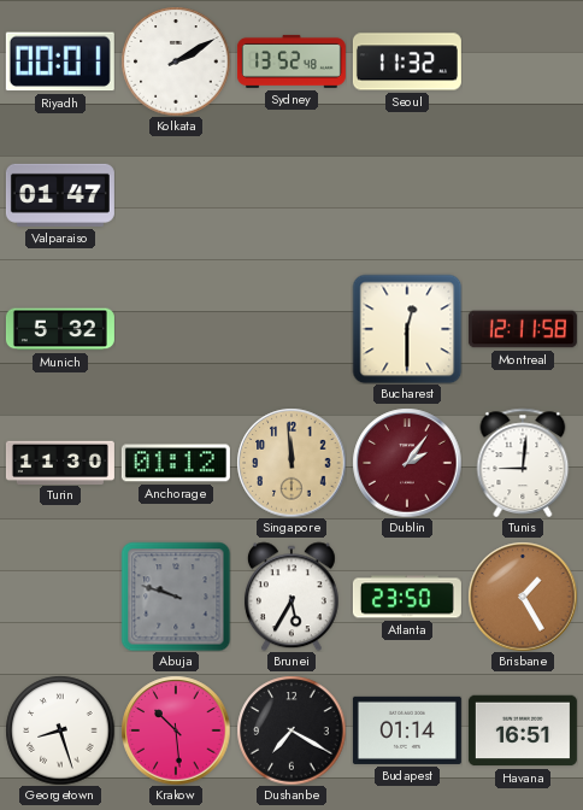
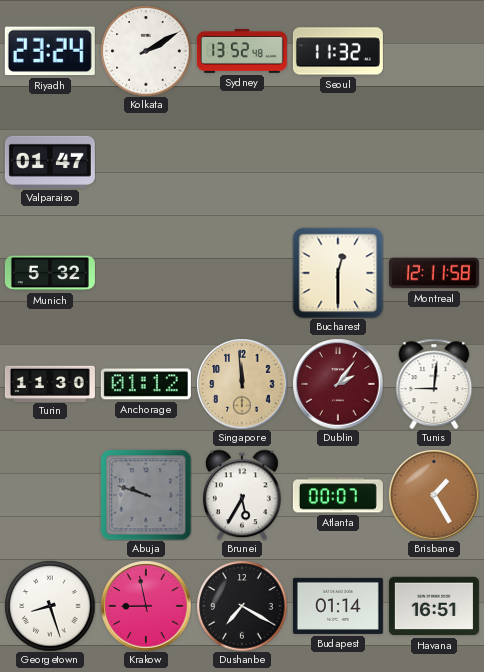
Riyadh: 00:01 -> 23:24
Atlanta: 23:50 -> 00:07
Krakow: 10:29 -> 8:58
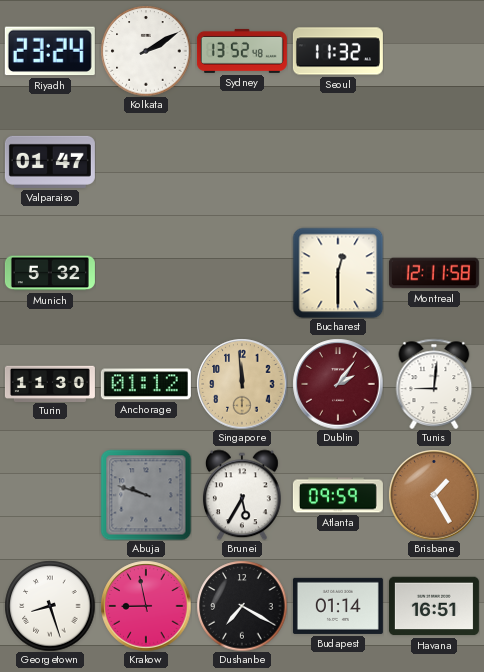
Atlanta: 00:07 -> 09:59
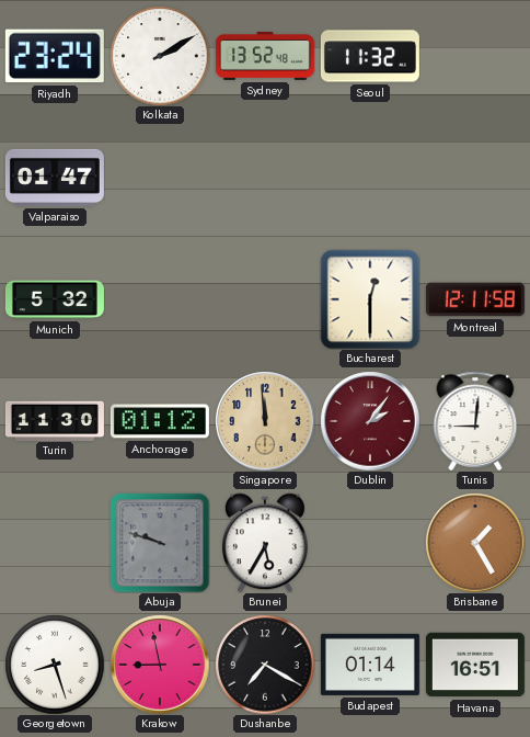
Atlanta: 09:59 -> none
